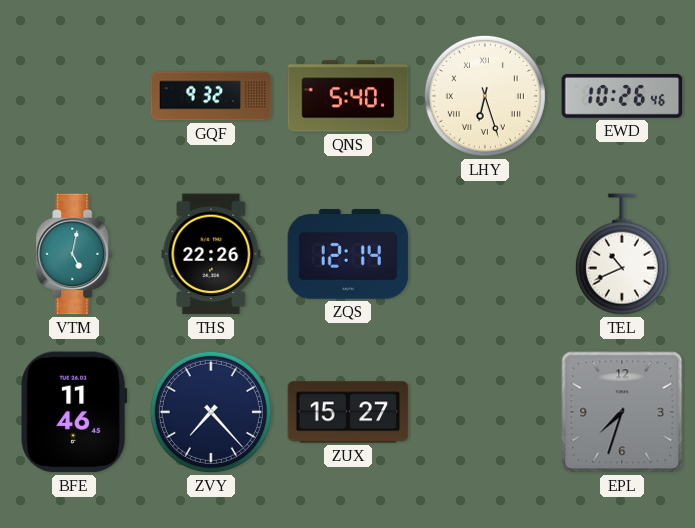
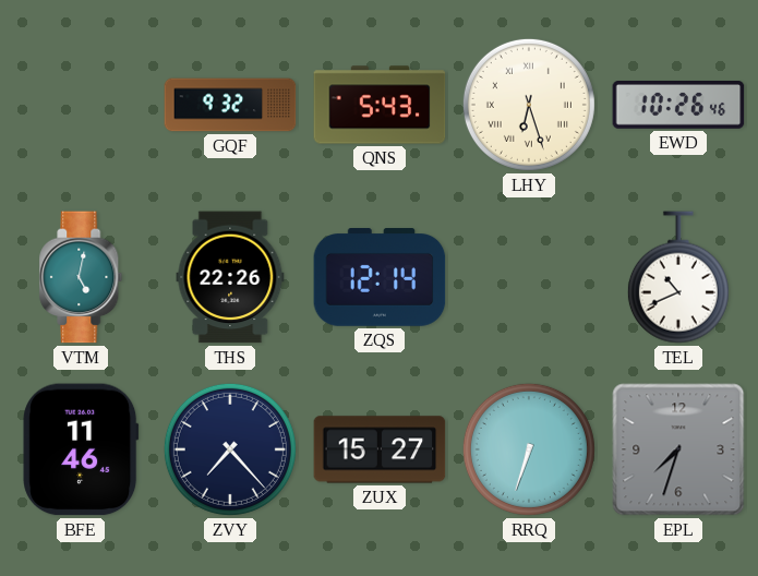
QNS: 5:40 -> 5:43
RRQ: none -> 6:33
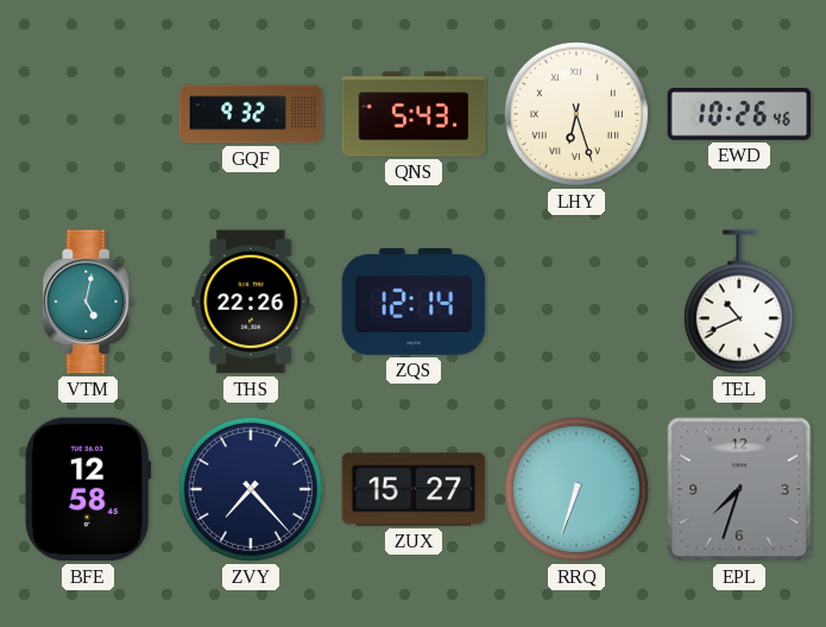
BFE: 11:46 -> 12:58
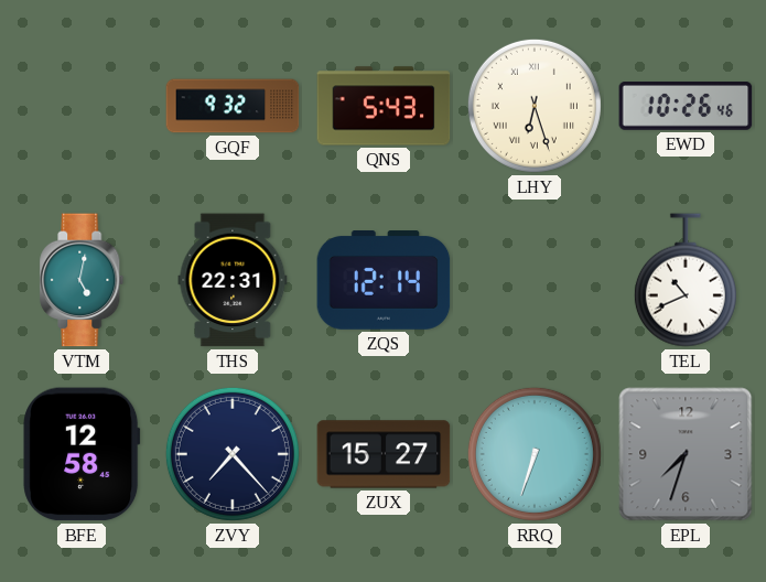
THS: 22:26 -> 22:31
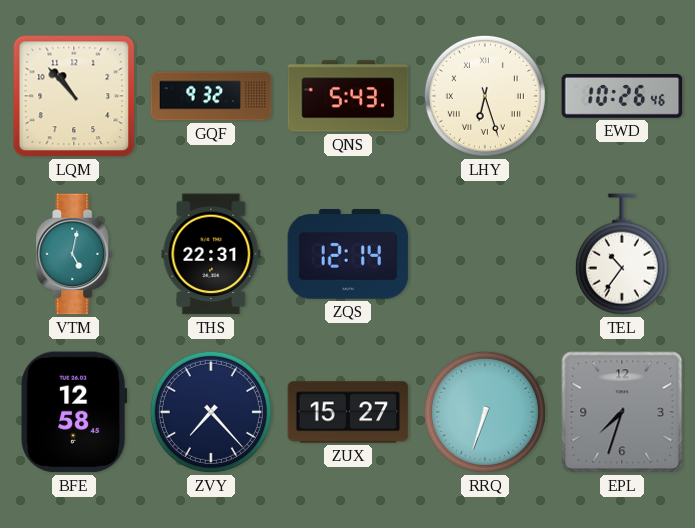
LQM: none -> 10:53
TEL: 10:41 -> 10:36
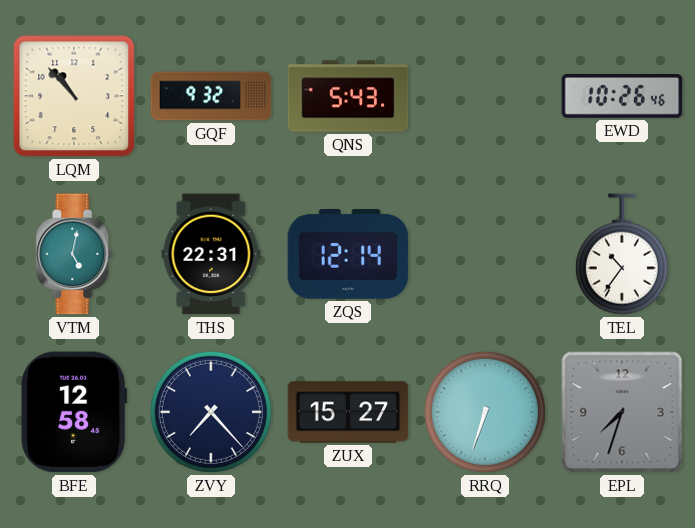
LHY: 6:27 -> none
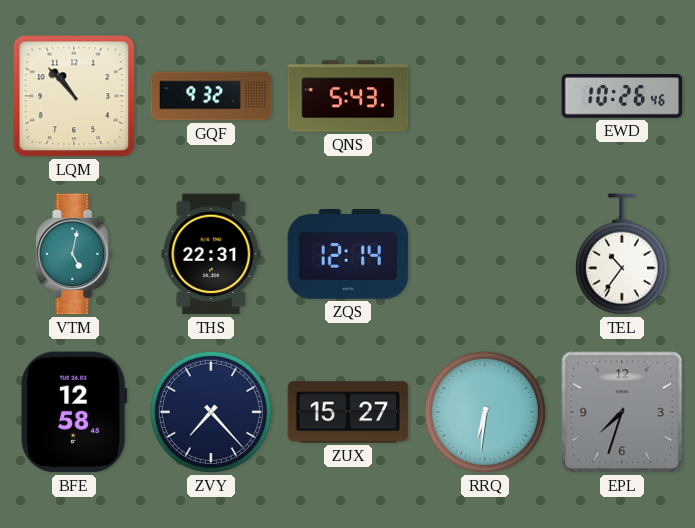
RRQ: 6:33 -> 6:31
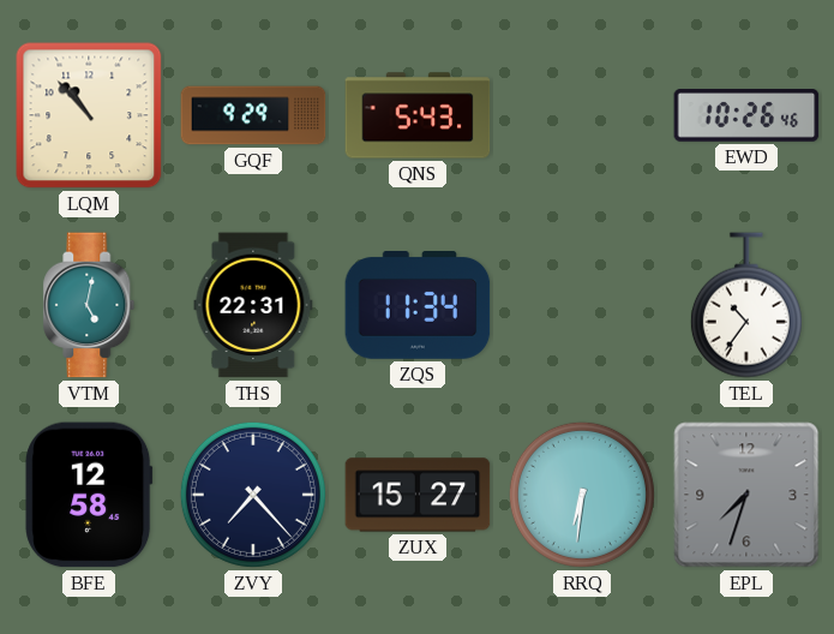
GQF: 9:32 -> 9:29
ZQS: 12:14 -> 11:34
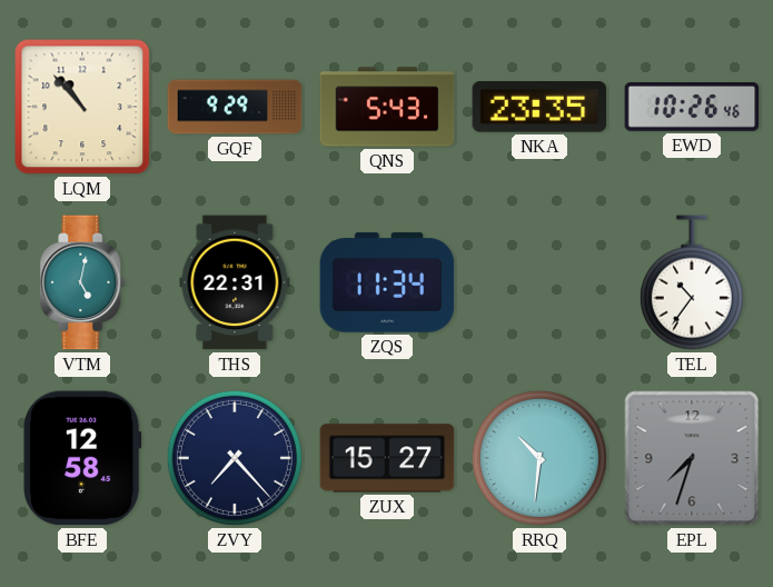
NKA: none -> 23:35
RRQ: 6:31 -> 10:31
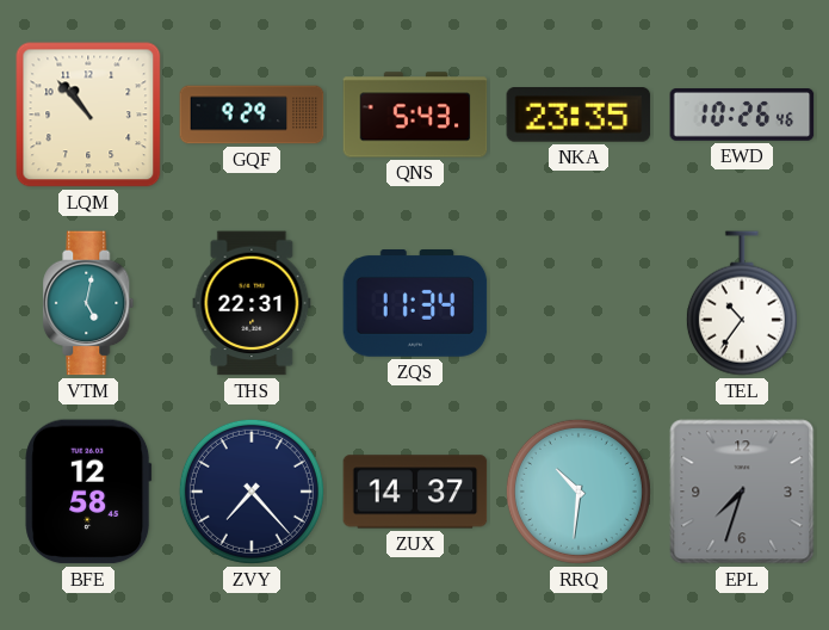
ZUX: 15:27 -> 14:37
